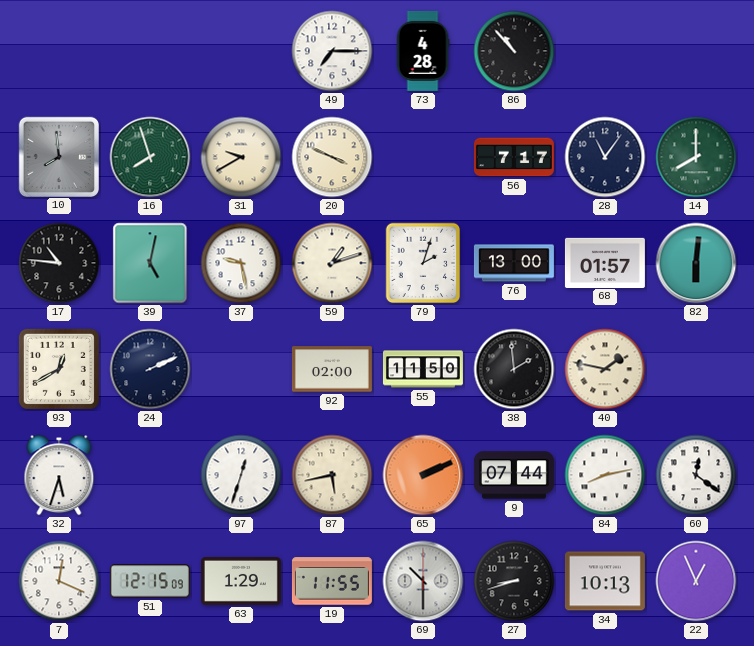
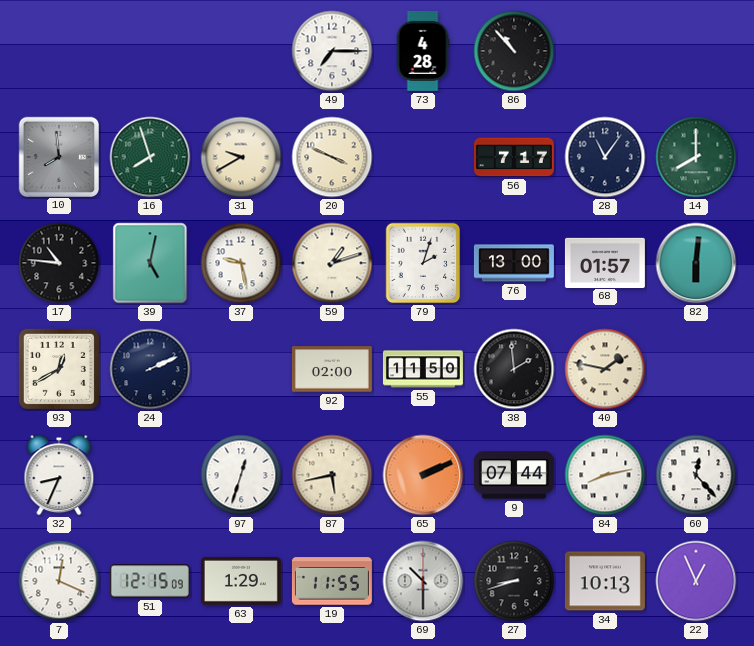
32: 5:33 -> 8:34
60: 12:21 -> 12:23
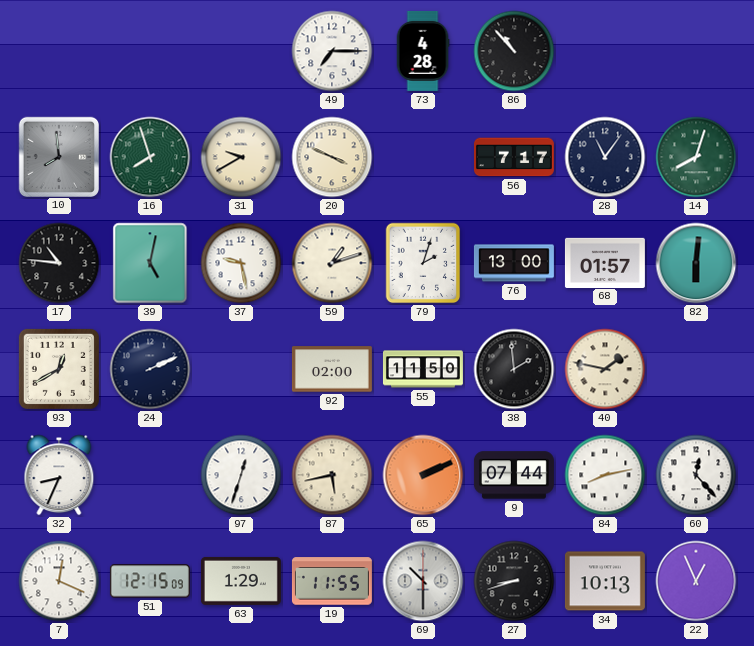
14: 8:00 -> 8:03
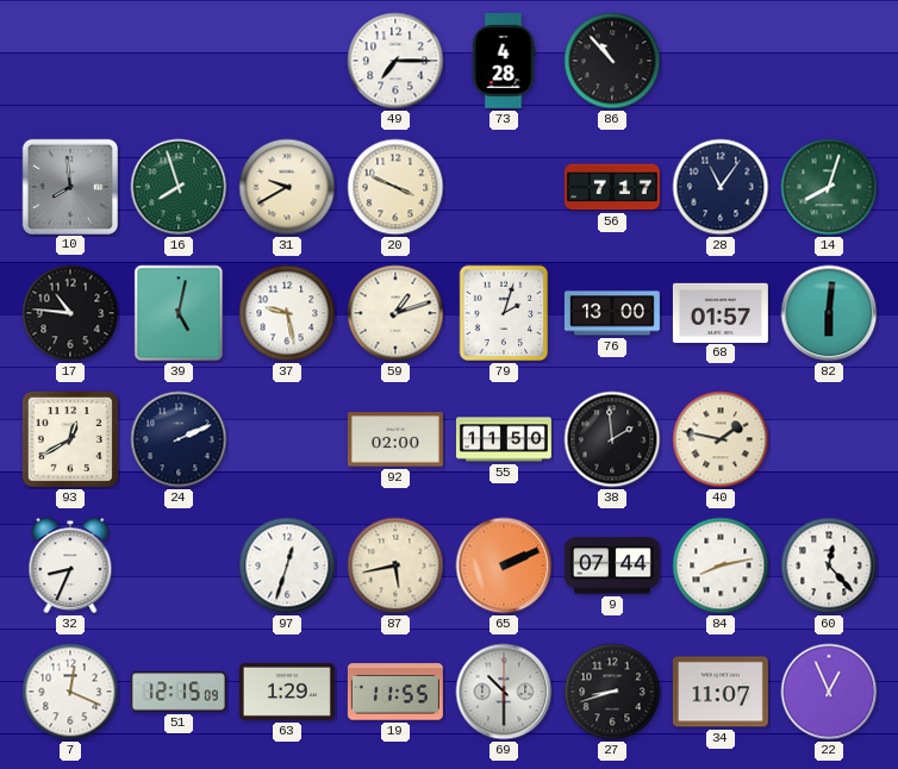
34: 10:13 -> 11:07
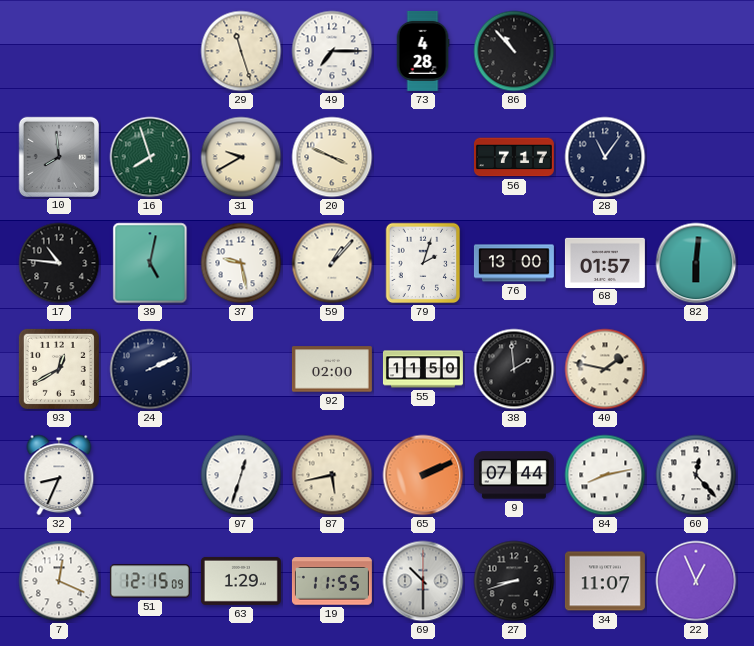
29: none -> 11:27
14: 8:03 -> none
59: 1:12 -> 1:07
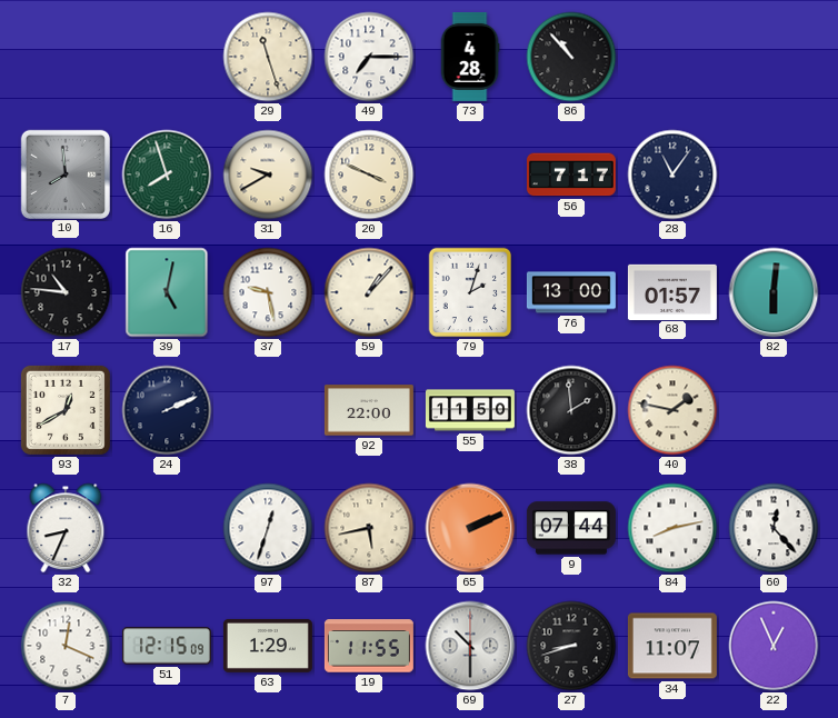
92: 02:00 -> 22:00
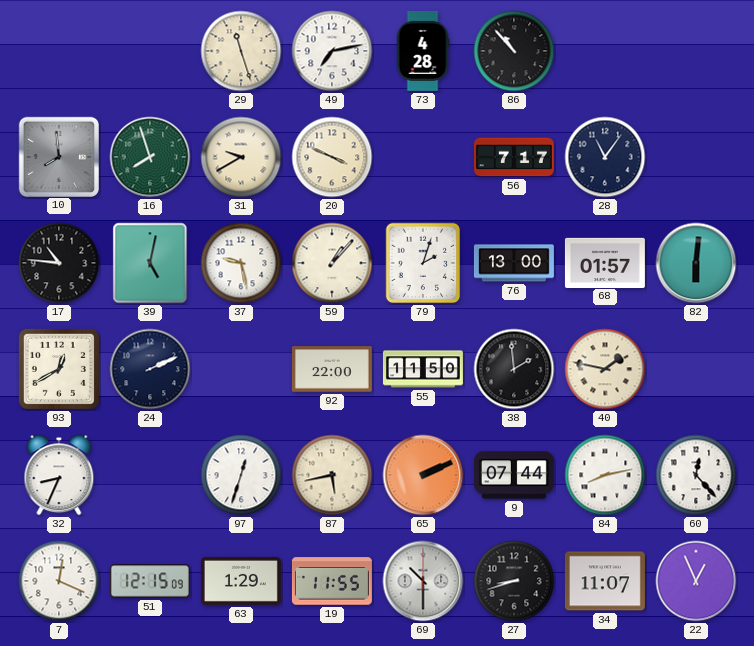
49: 7:15 -> 7:13
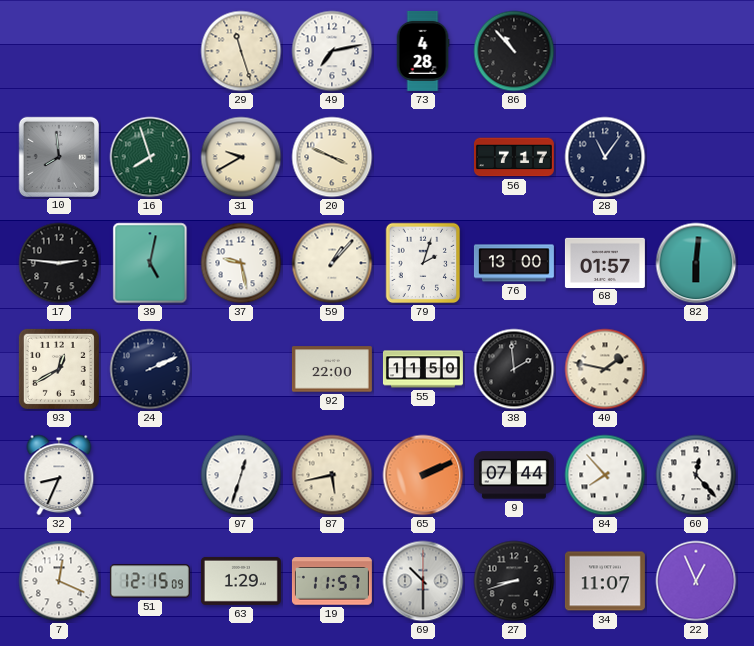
17: 10:46 -> 2:46
84: 8:13 -> 7:53
19: 11:55 -> 11:57
